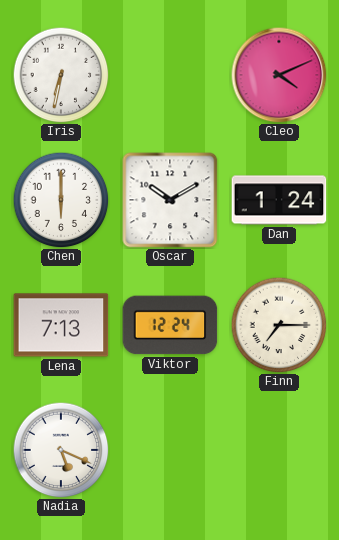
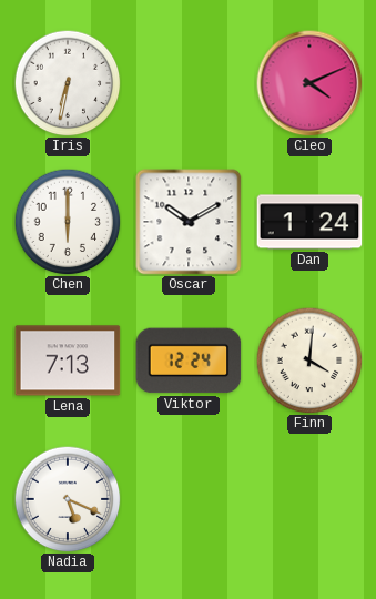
Finn: 7:15 -> 4:01
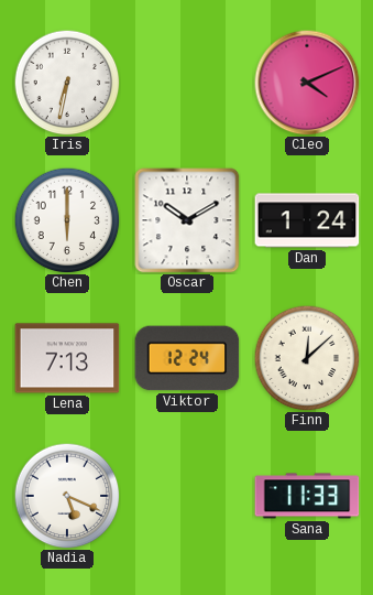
Finn: 4:01 -> 12:08
Sana: none -> 11:33
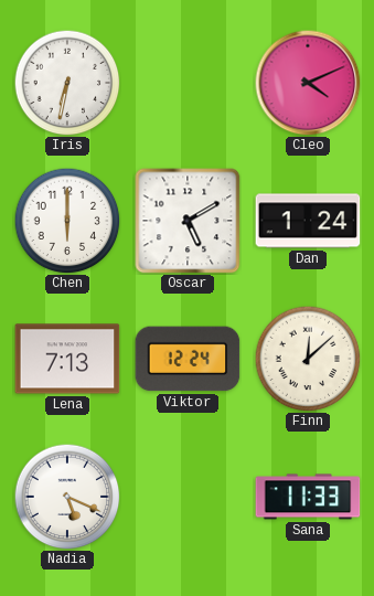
Oscar: 10:10 -> 5:10
